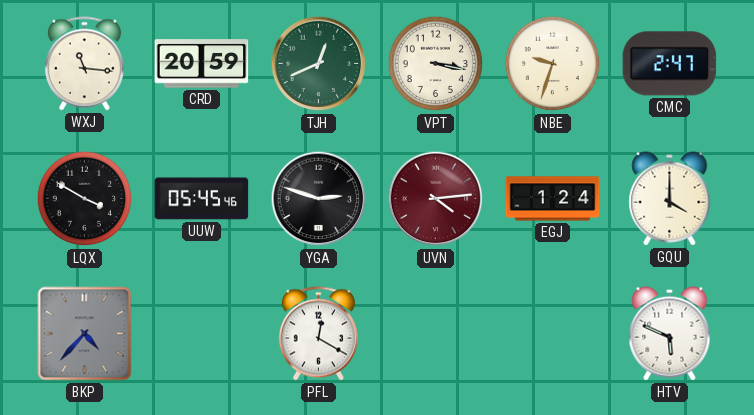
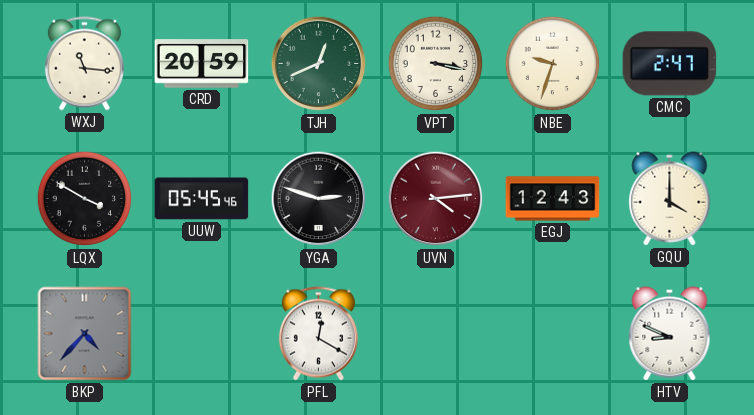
EGJ: 1:24 -> 12:43
HTV: 5:49 -> 8:49
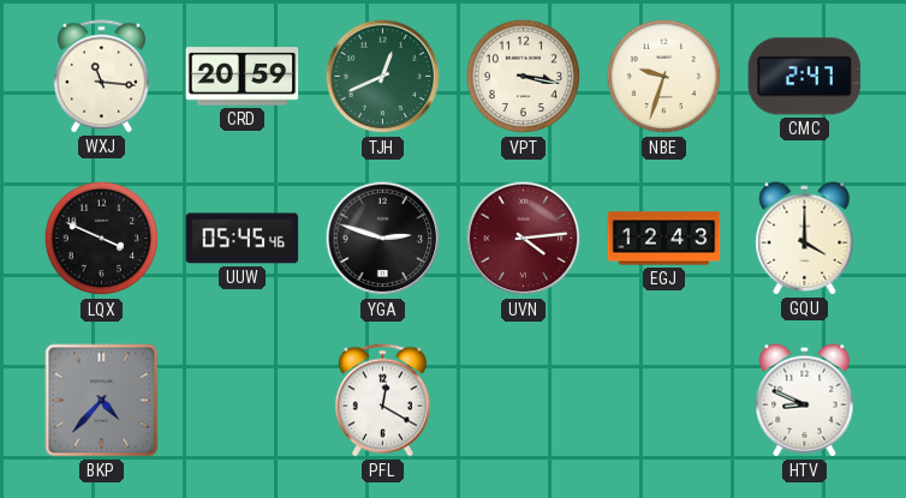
LQX: 3:50 -> 3:49
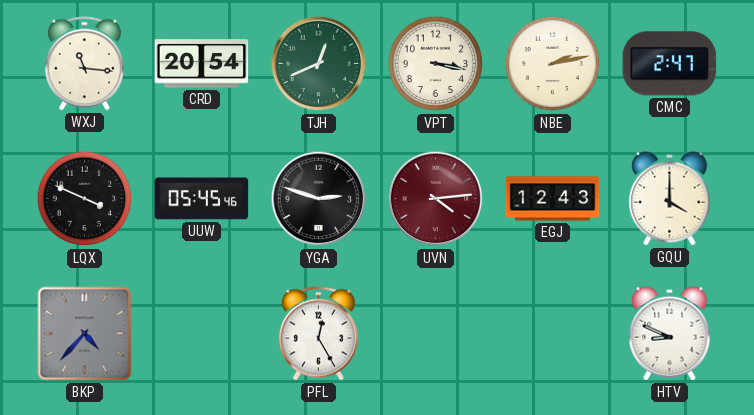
CRD: 20:59 -> 20:54
NBE: 9:33 -> 2:13
PFL: 12:20 -> 12:25
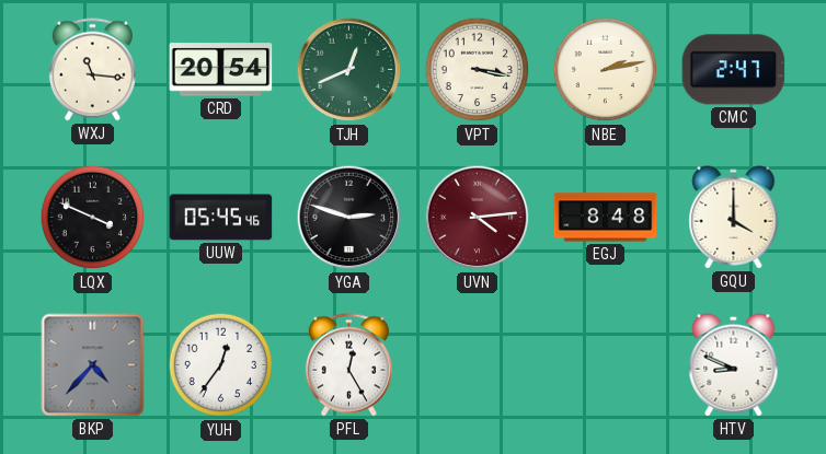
EGJ: 12:43 -> 8:48
YUH: none -> 12:36
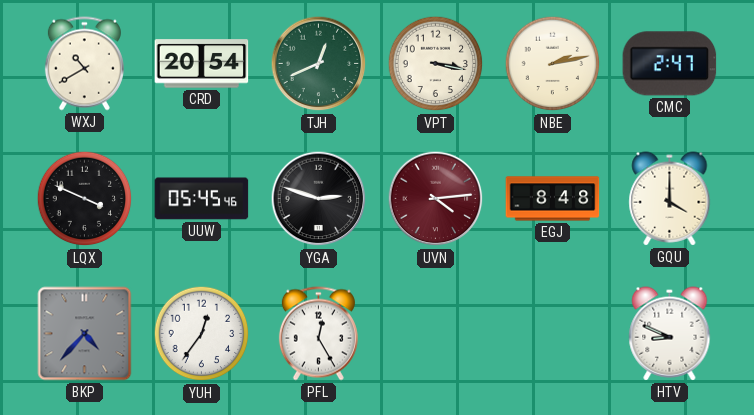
WXJ: 11:16 -> 10:40
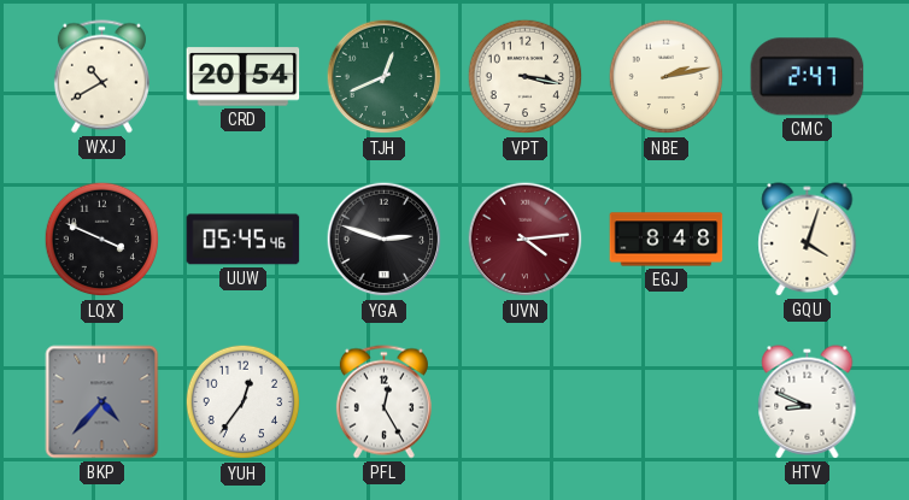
GQU: 4:00 -> 4:03
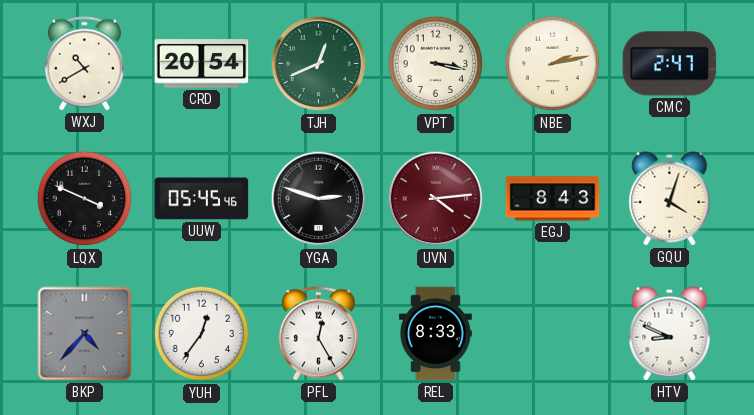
EGJ: 8:48 -> 8:43
REL: none -> 8:33
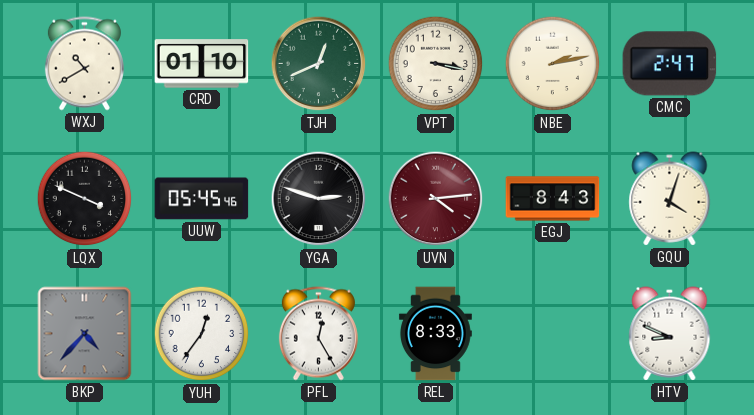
CRD: 20:54 -> 01:10
